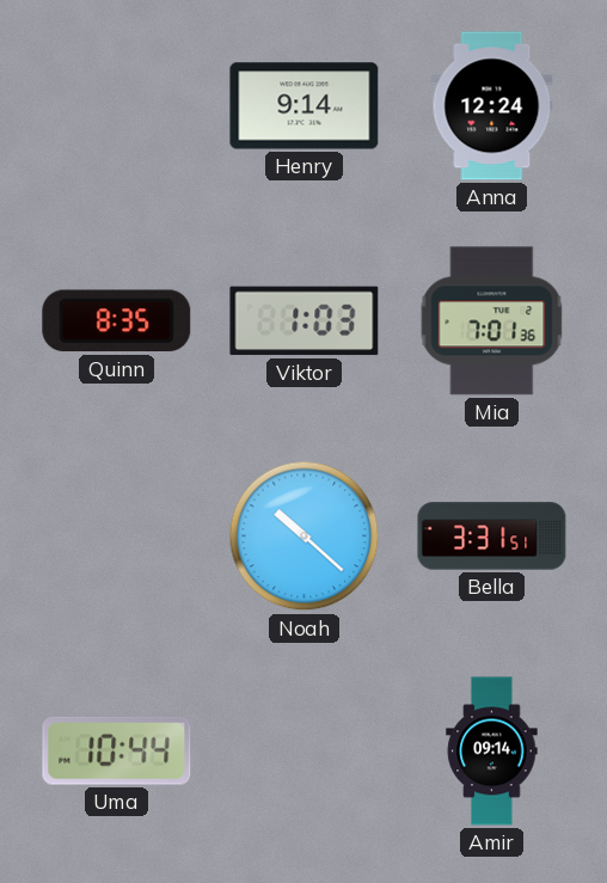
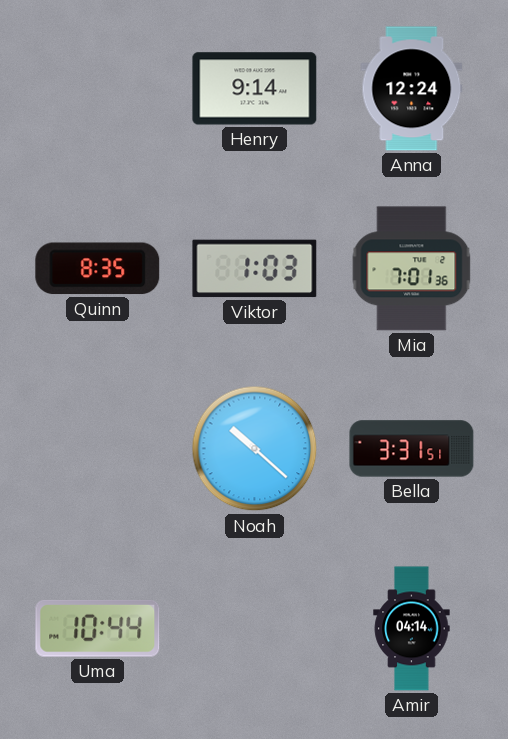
Amir: 09:14 -> 04:14
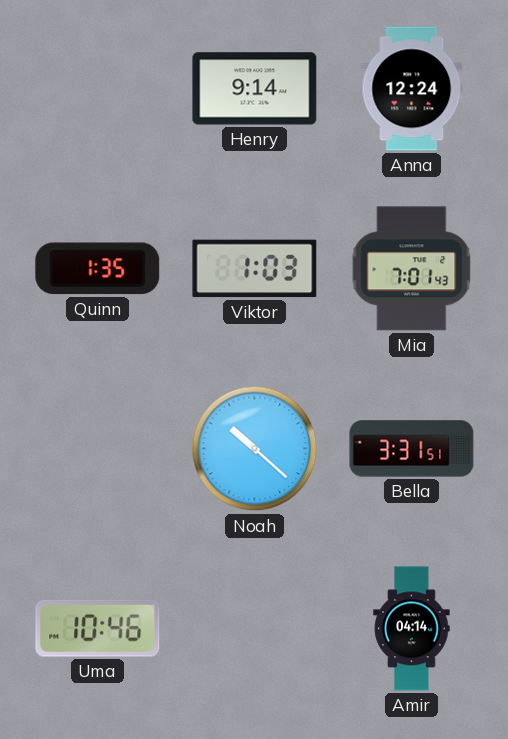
Quinn: 8:35 -> 1:35
Mia: 7:01:36 -> 7:01:43
Uma: 10:44 -> 10:46
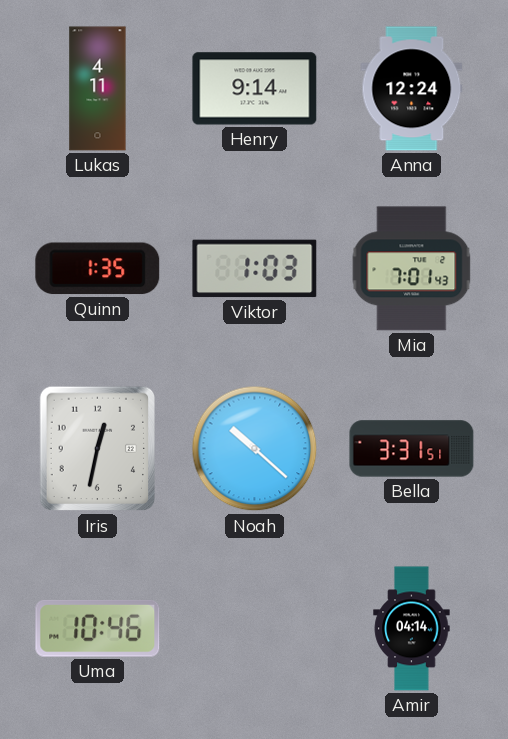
Lukas: none -> 4:11
Iris: none -> 12:32
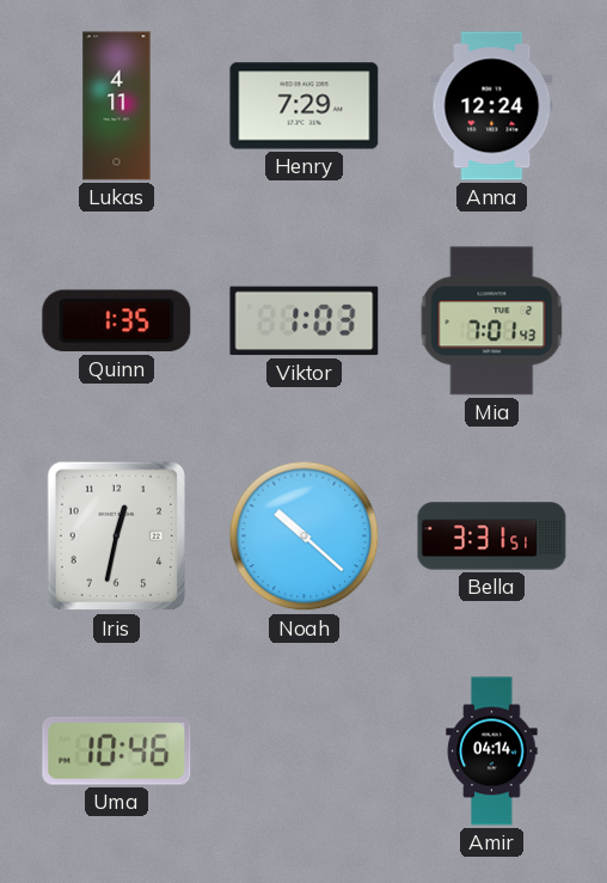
Henry: 9:14 -> 7:29
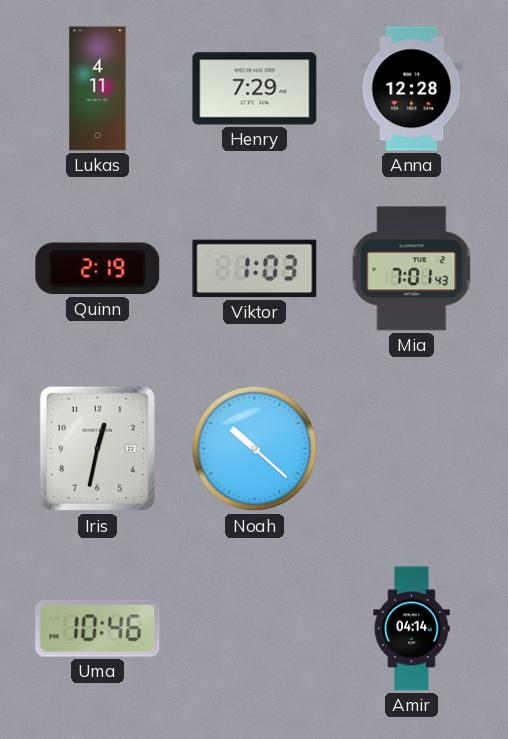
Anna: 12:24 -> 12:28
Quinn: 1:35 -> 2:19
Bella: 3:31 -> none
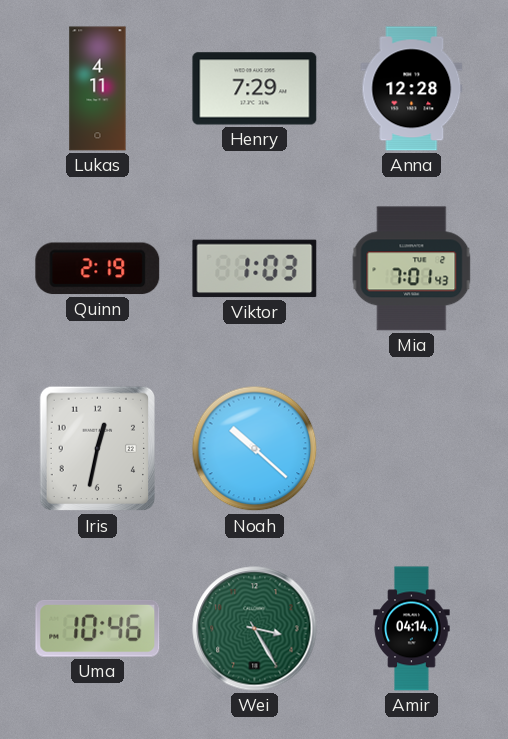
Wei: none -> 3:25
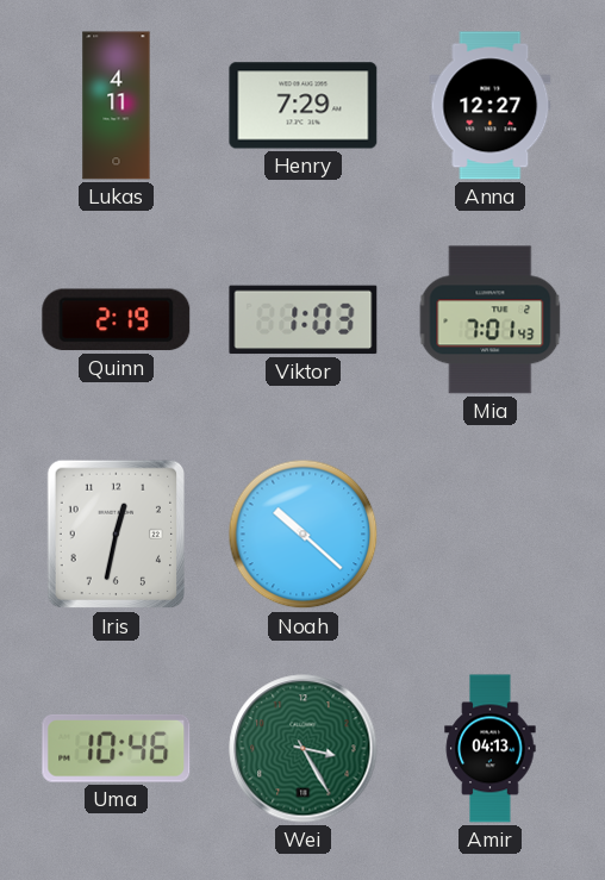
Anna: 12:28 -> 12:27
Amir: 04:14 -> 04:13
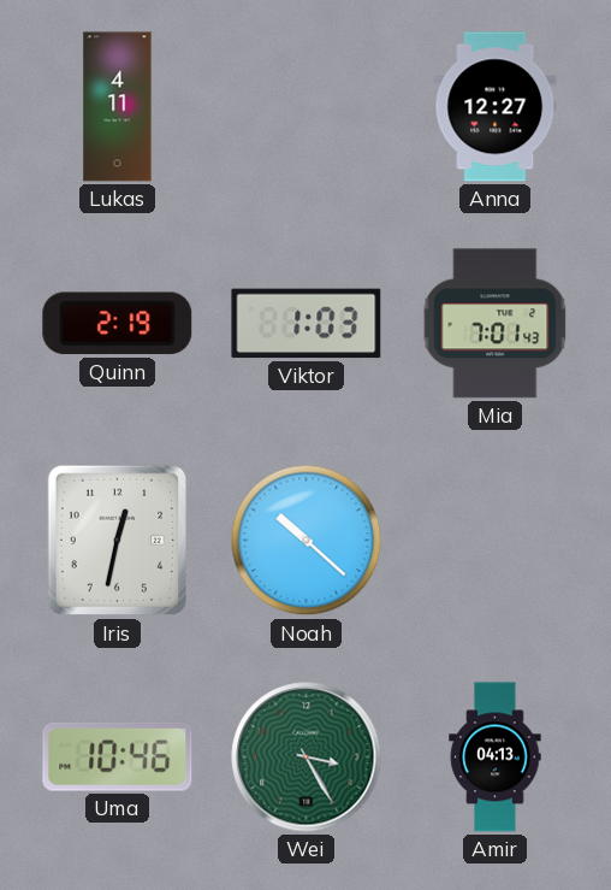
Henry: 7:29 -> none
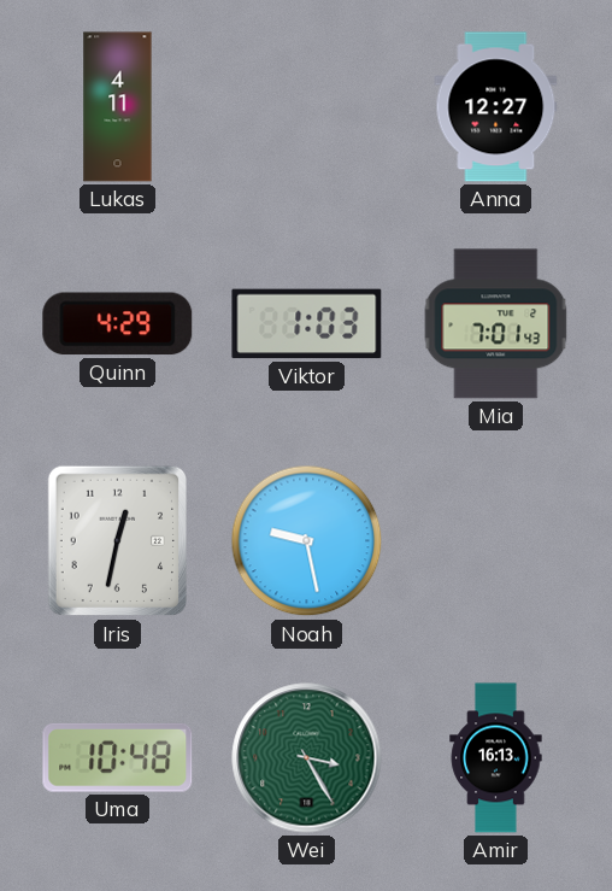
Quinn: 2:19 -> 4:29
Noah: 10:22 -> 9:28
Uma: 10:46 -> 10:48
Amir: 04:13 -> 16:13
